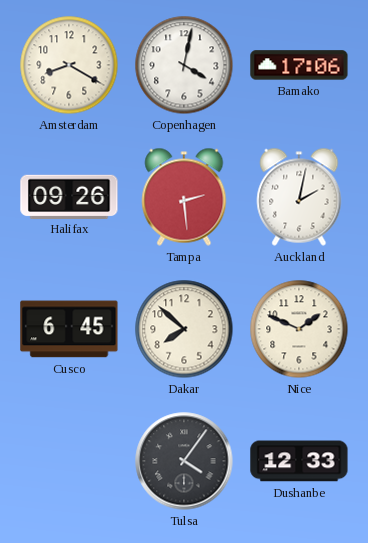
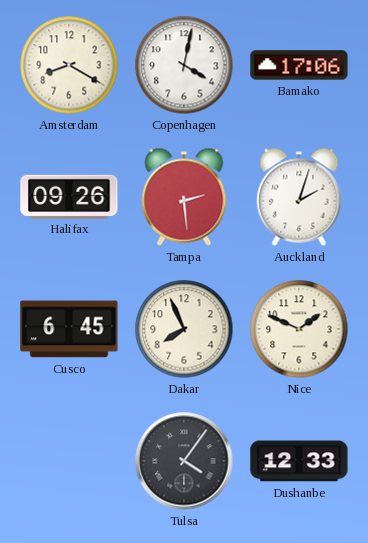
Auckland: 2:02 -> 2:03
Dakar: 7:52 -> 7:56
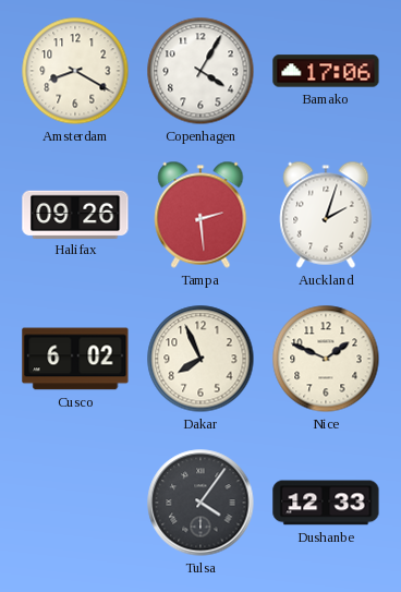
Copenhagen: 4:02 -> 4:05
Cusco: 6:45 -> 6:02
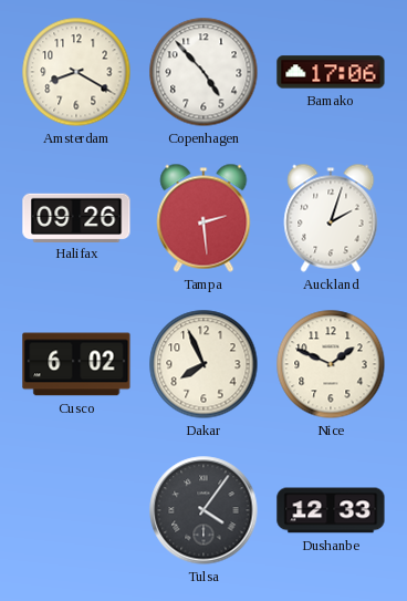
Copenhagen: 4:05 -> 4:53
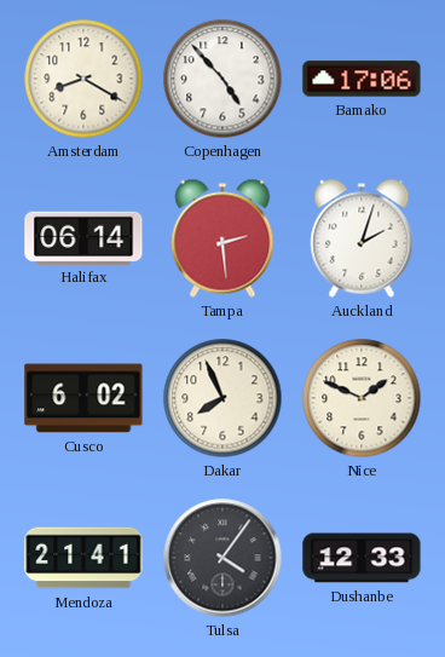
Halifax: 09:26 -> 06:14
Mendoza: none -> 21:41
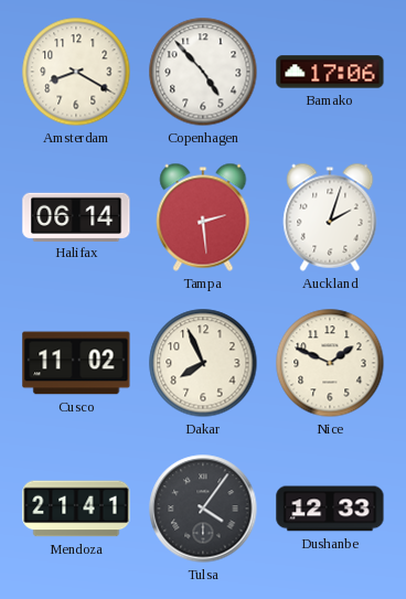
Cusco: 6:02 -> 11:02
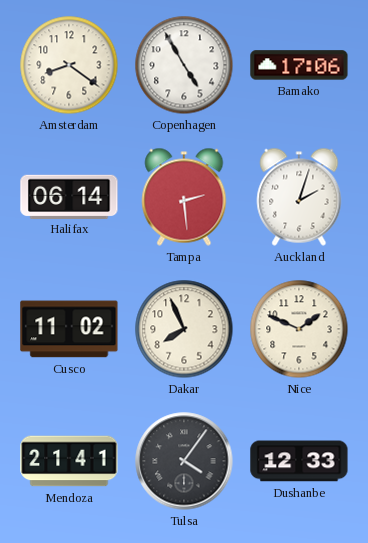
Amsterdam: 8:20 -> 8:21
Copenhagen: 4:53 -> 4:55
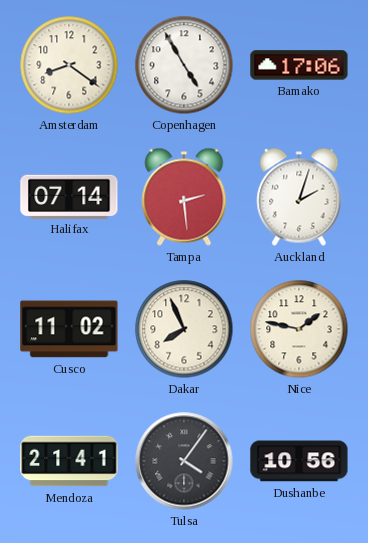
Halifax: 06:14 -> 07:14
Nice: 1:49 -> 1:47
Dushanbe: 12:33 -> 10:56
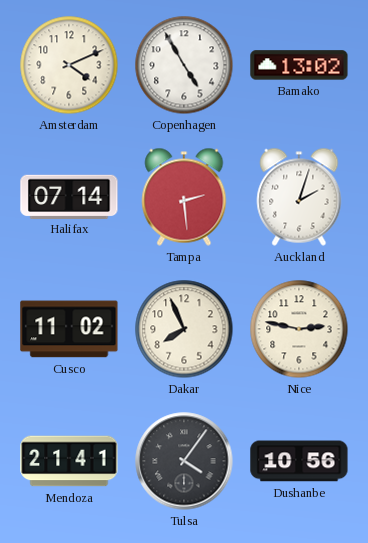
Amsterdam: 8:21 -> 4:11
Bamako: 17:06 -> 13:02
Nice: 1:47 -> 2:47
